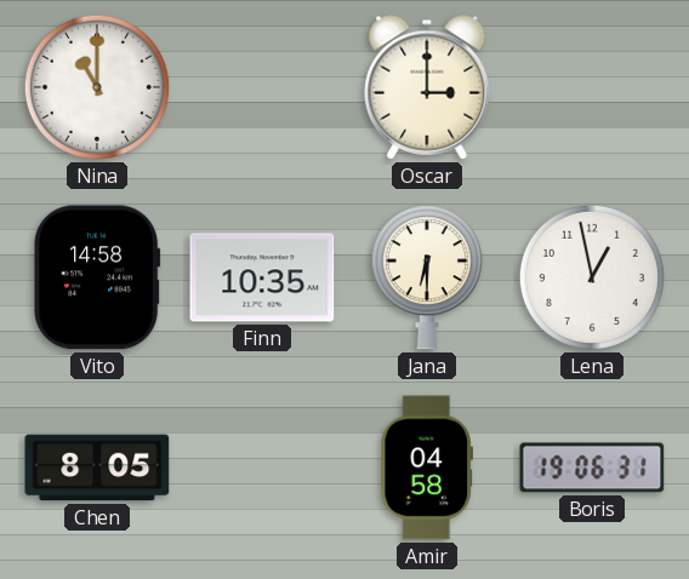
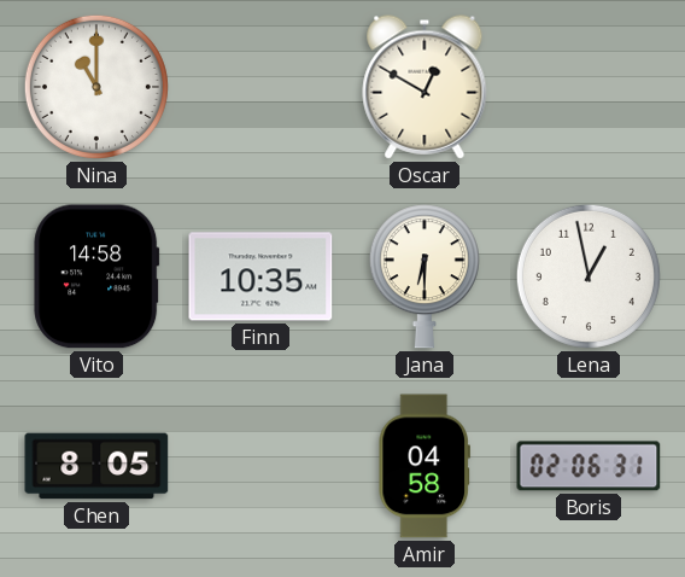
Oscar: 3:00 -> 12:50
Boris: 19:06 -> 02:06
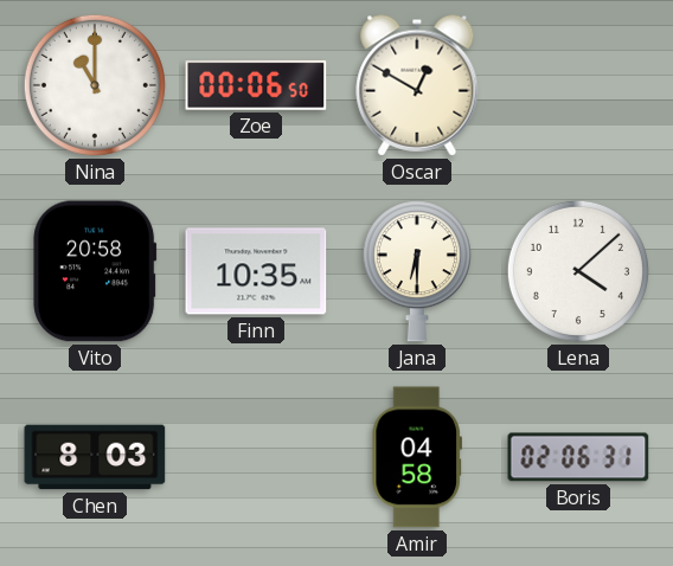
Zoe: none -> 00:06
Vito: 14:58 -> 20:58
Lena: 12:58 -> 4:08
Chen: 8:05 -> 8:03
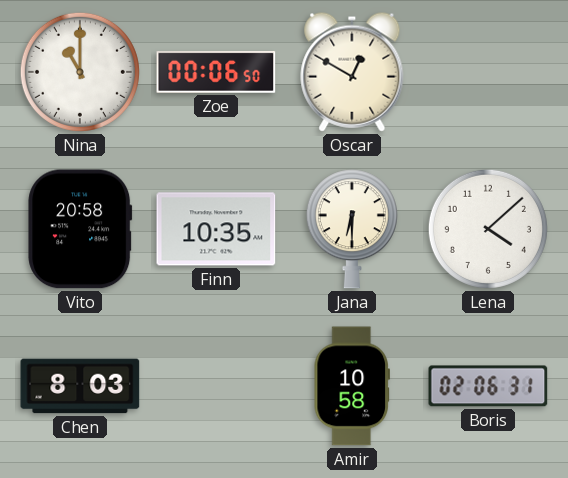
Amir: 04:58 -> 10:58
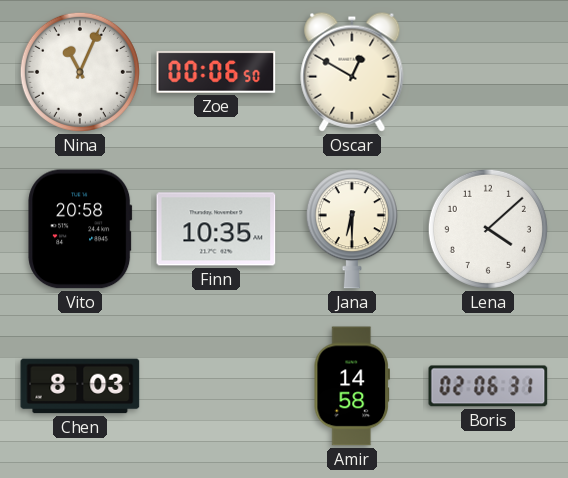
Nina: 11:00 -> 11:04
Amir: 10:58 -> 14:58
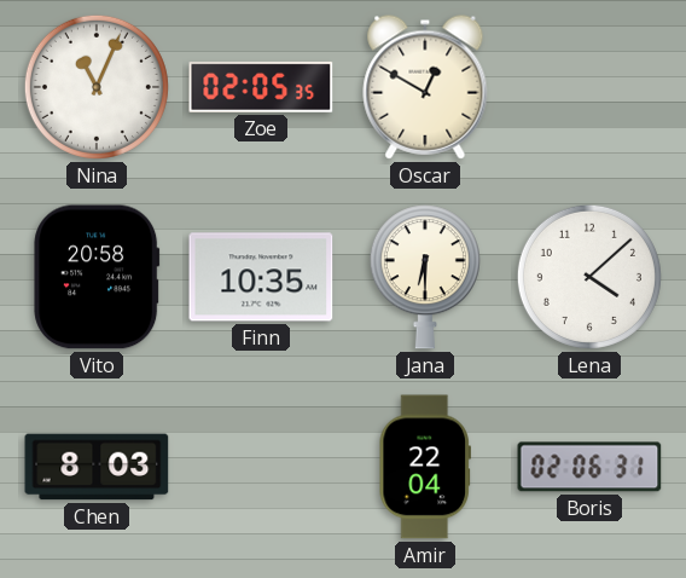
Zoe: 00:06 -> 02:05
Amir: 14:58 -> 22:04
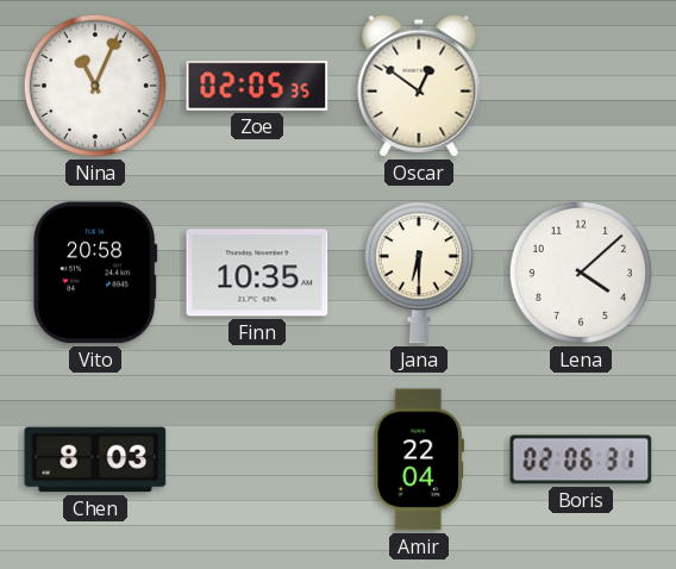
Oscar: 12:50 -> 12:51
